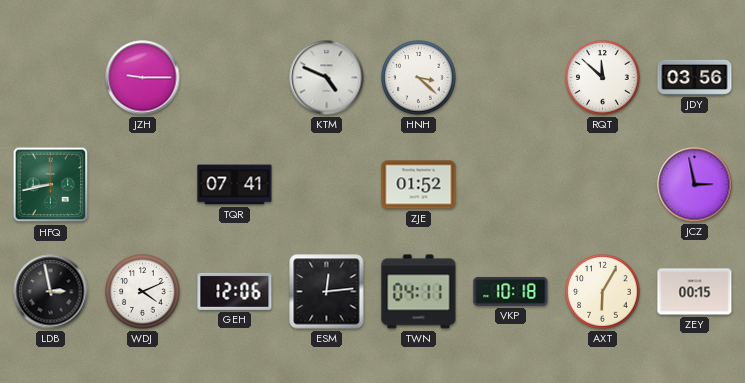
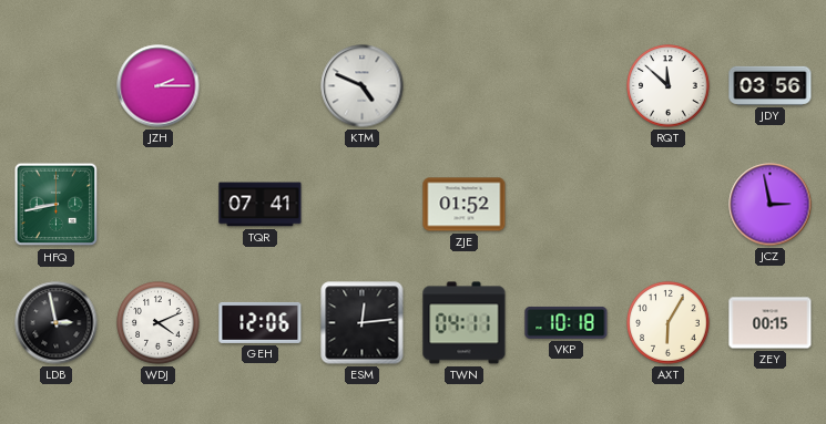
JZH: 9:15 -> 2:15
HNH: 3:22 -> none
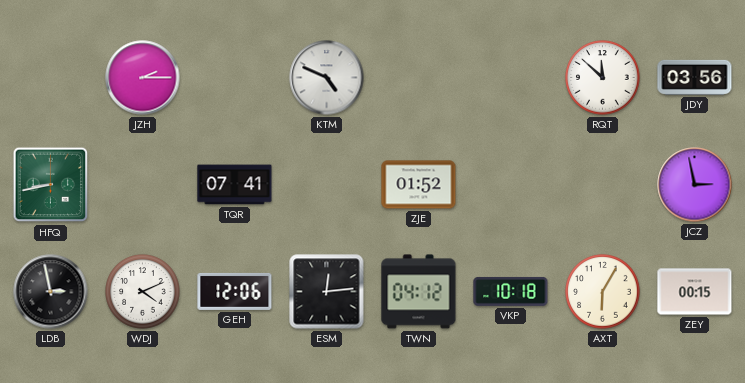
TWN: 04:11 -> 04:12
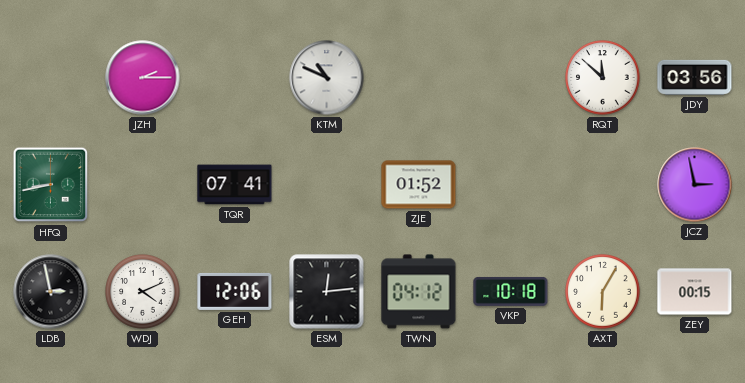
KTM: 4:49 -> 10:49
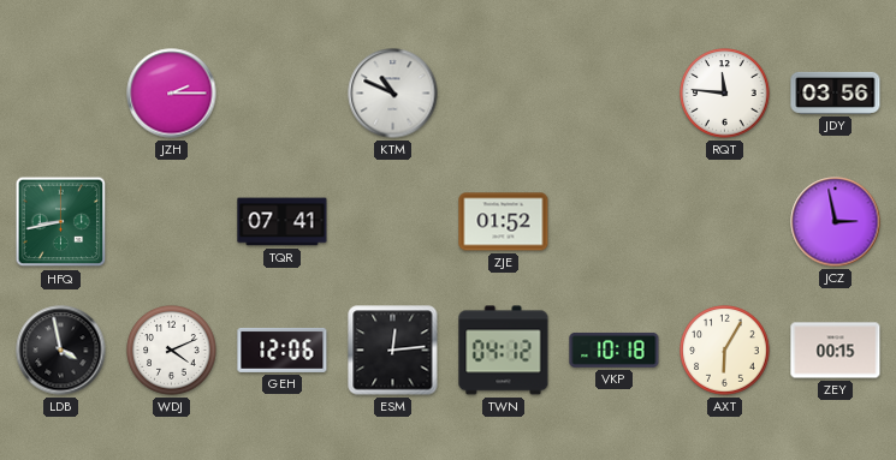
RQT: 11:52 -> 11:46
LDB: 2:58 -> 3:58
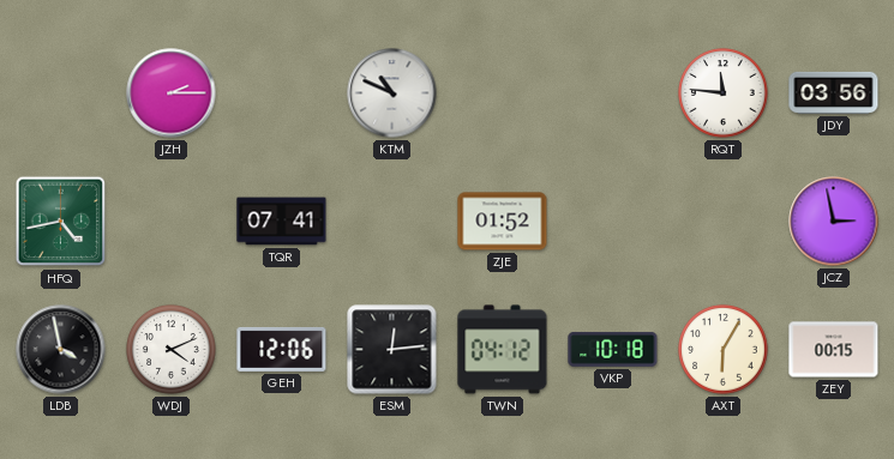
HFQ: 8:43 -> 4:43
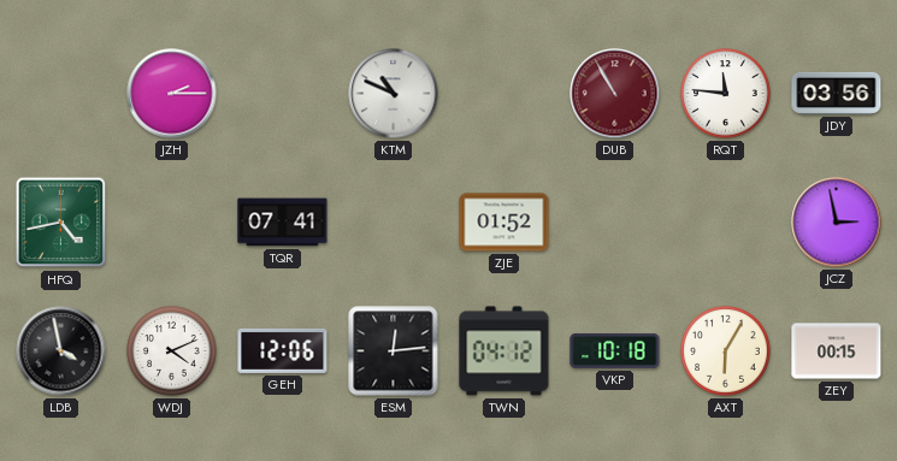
DUB: none -> 10:55
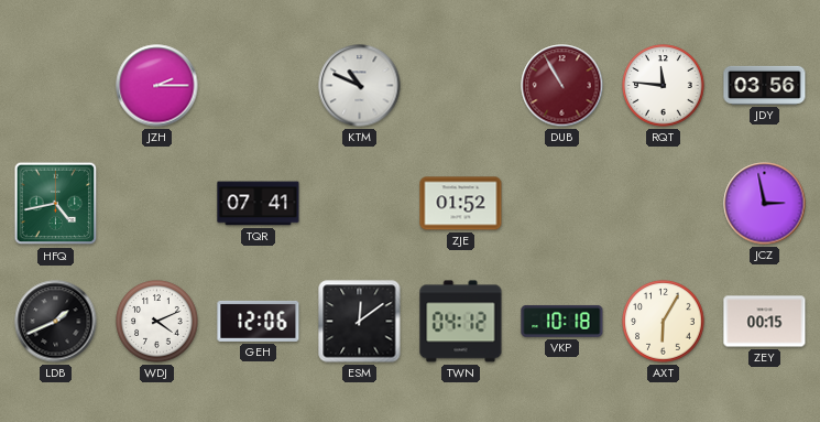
LDB: 3:58 -> 1:41
ESM: 12:14 -> 12:09
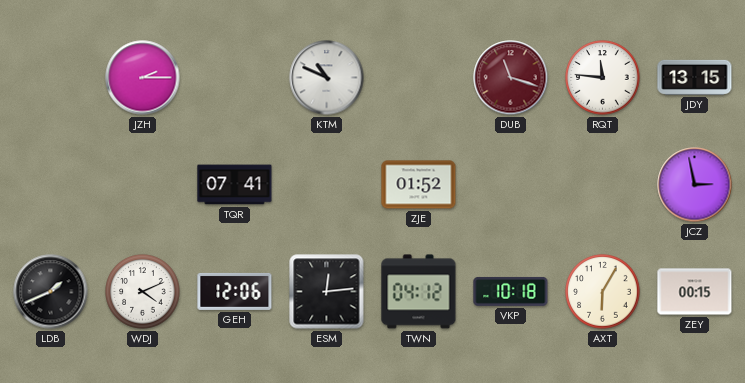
DUB: 10:55 -> 11:18
JDY: 03:56 -> 13:15
HFQ: 4:43 -> none
ESM: 12:09 -> 12:14
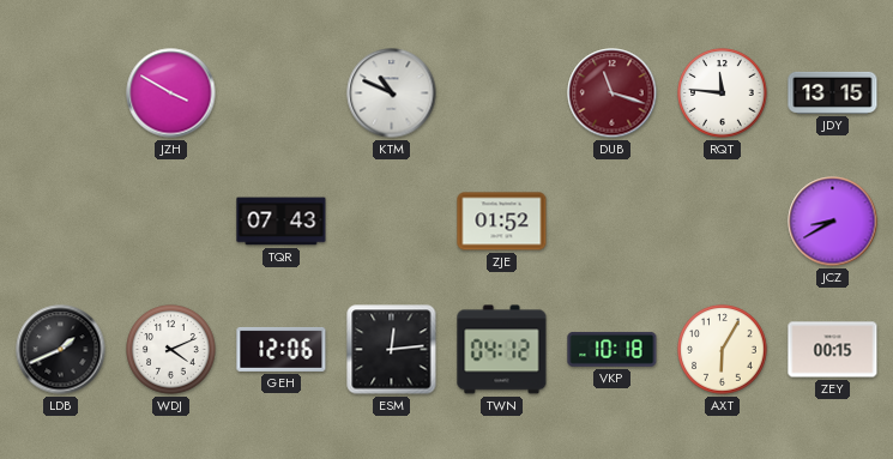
JZH: 2:15 -> 3:50
TQR: 07:41 -> 07:43
JCZ: 2:58 -> 8:40
